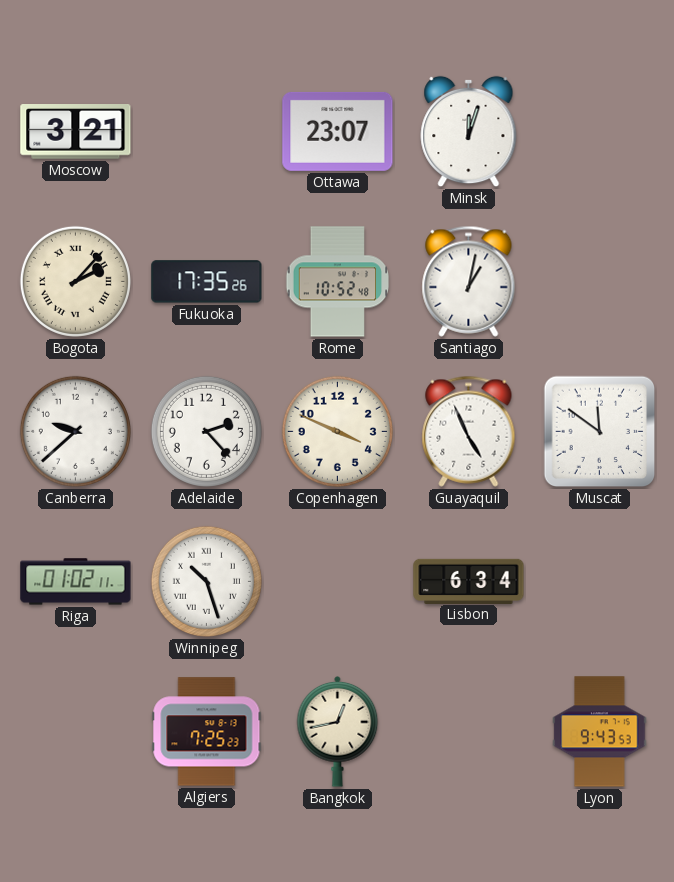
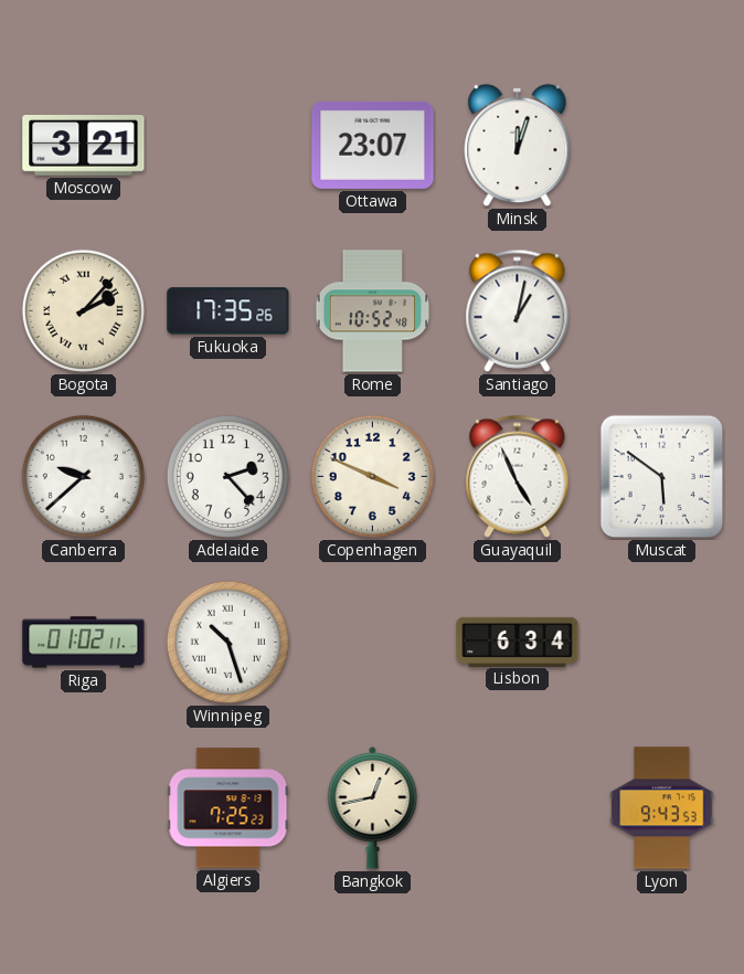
Muscat: 11:51 -> 5:51
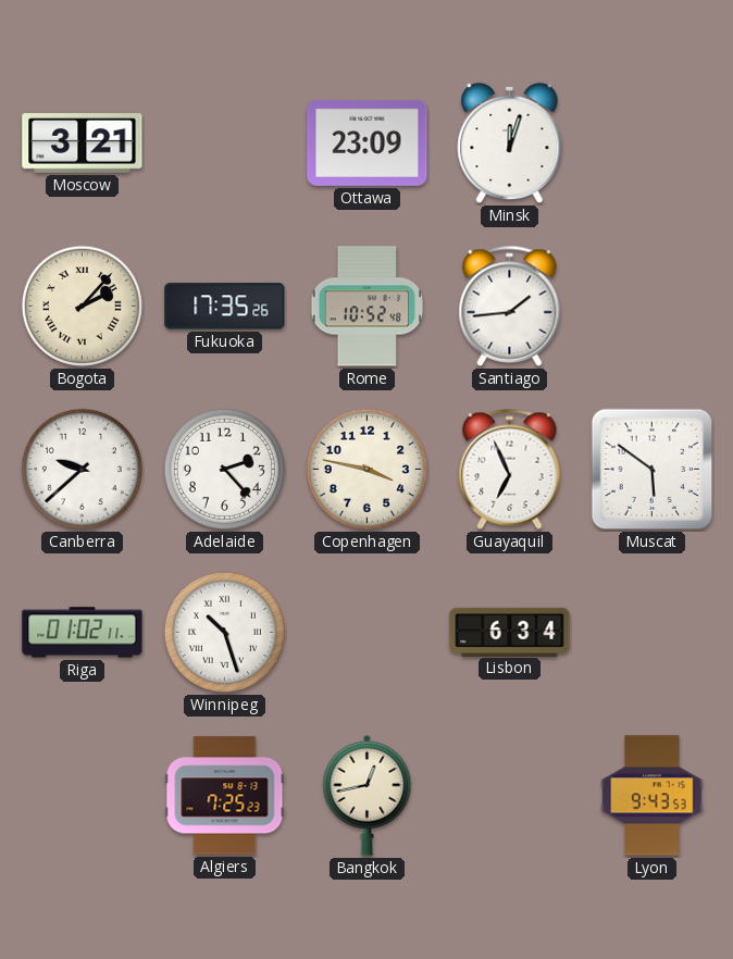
Ottawa: 23:07 -> 23:09
Santiago: 1:02 -> 1:44
Copenhagen: 3:49 -> 3:47
Guayaquil: 4:56 -> 6:56
